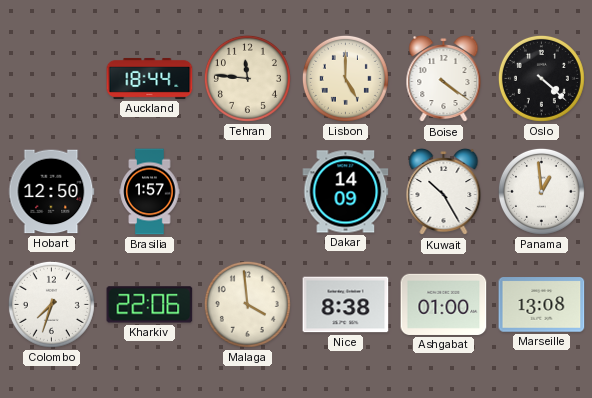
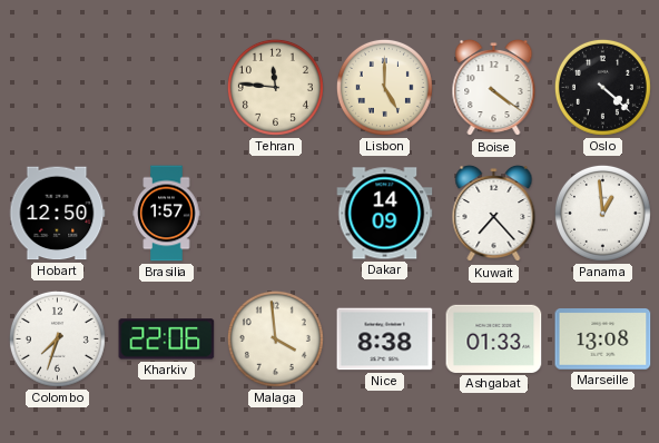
Auckland: 18:44 -> none
Kuwait: 10:25 -> 7:23
Ashgabat: 01:00 -> 01:33
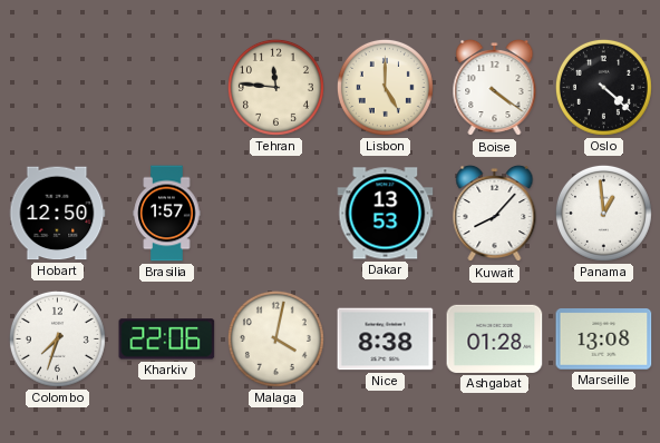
Dakar: 14:09 -> 13:53
Kuwait: 7:23 -> 8:07
Malaga: 3:59 -> 4:02
Ashgabat: 01:33 -> 01:28
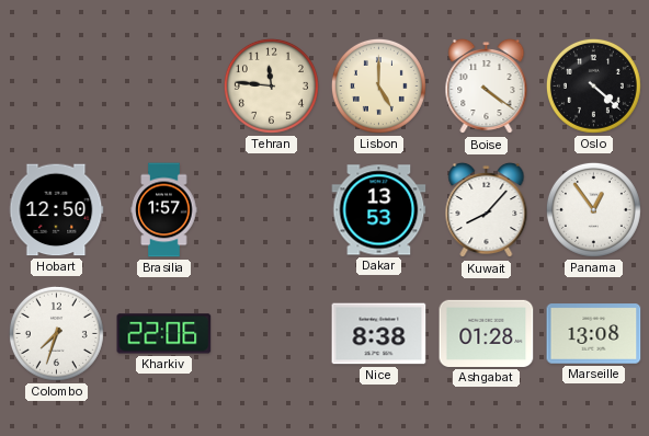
Panama: 12:59 -> 12:54
Malaga: 4:02 -> none
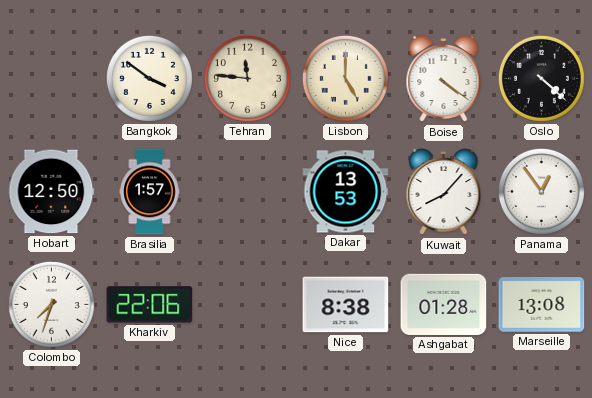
Bangkok: none -> 3:51
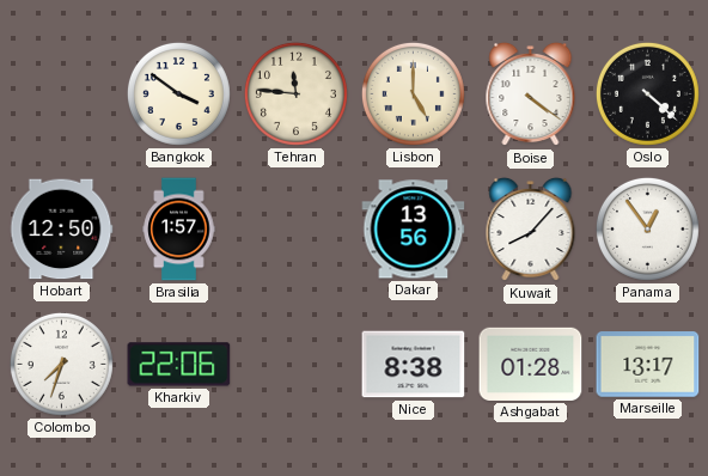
Dakar: 13:53 -> 13:56
Marseille: 13:08 -> 13:17
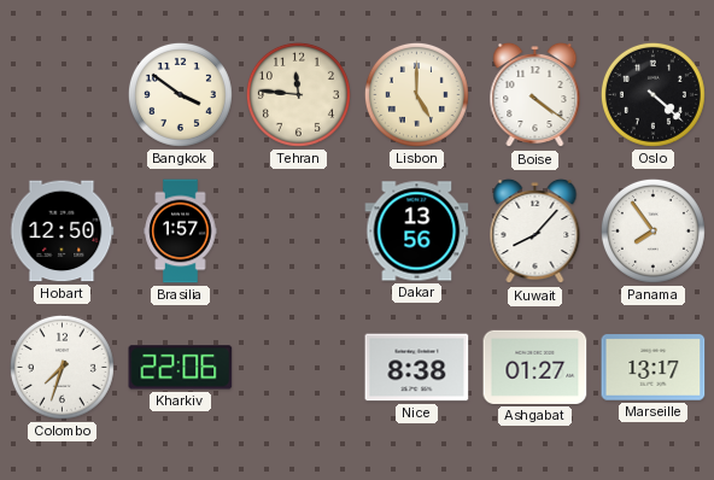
Panama: 12:54 -> 7:54
Ashgabat: 01:28 -> 01:27
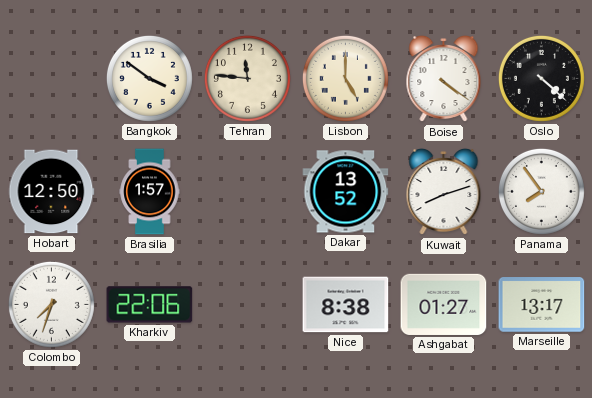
Dakar: 13:56 -> 13:52
Kuwait: 8:07 -> 8:12
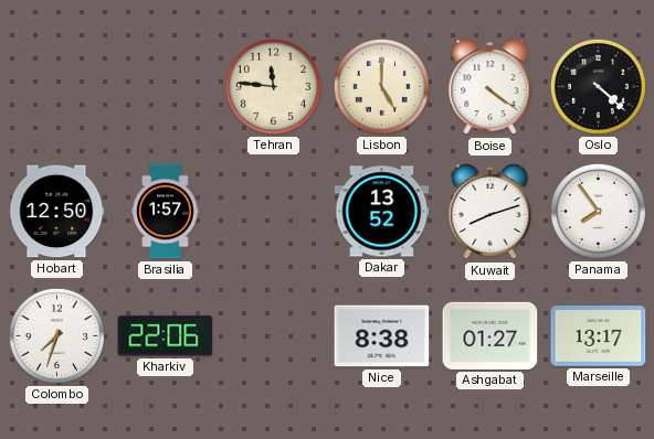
Bangkok: 3:51 -> none
